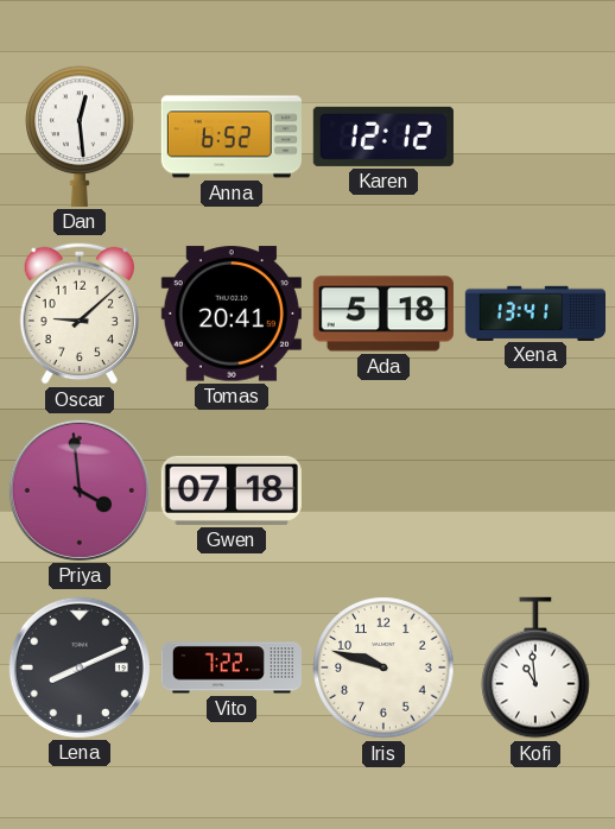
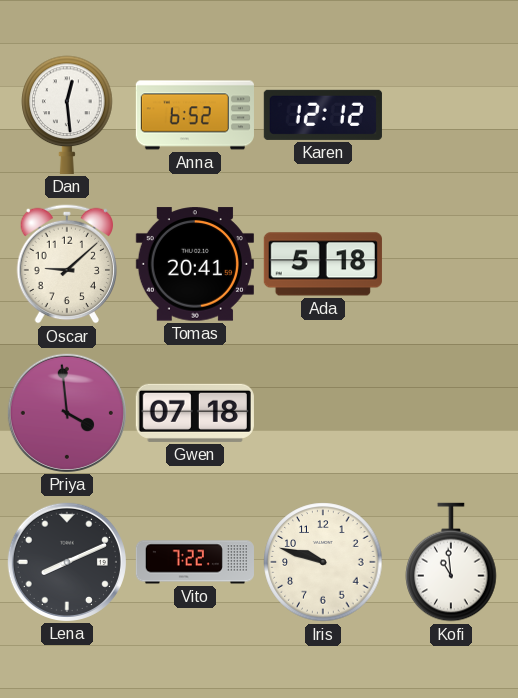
Xena: 13:41 -> none
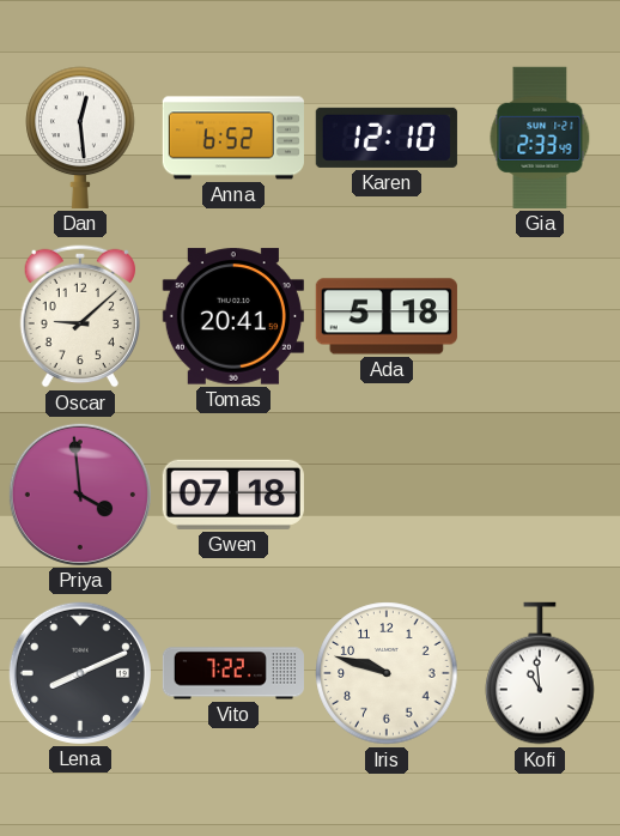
Karen: 12:12 -> 12:10
Gia: none -> 2:33
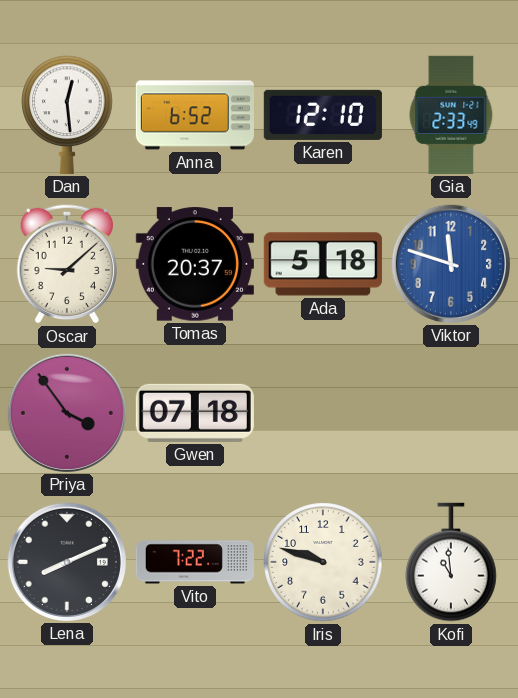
Tomas: 20:41 -> 20:37
Viktor: none -> 11:48
Priya: 3:59 -> 3:54
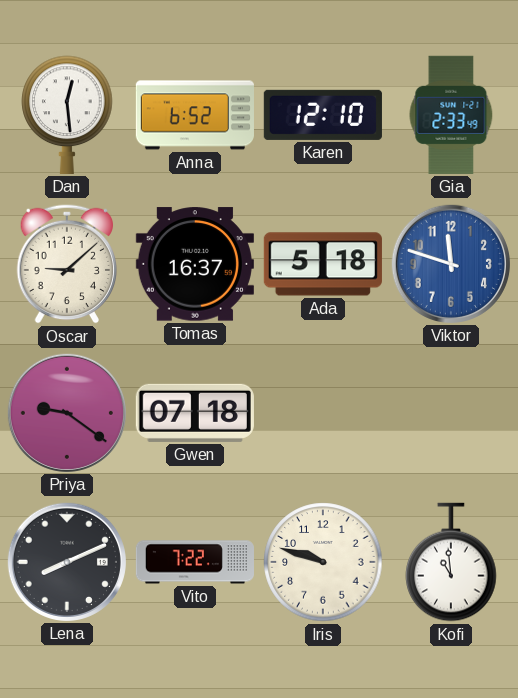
Tomas: 20:37 -> 16:37
Priya: 3:54 -> 9:21
